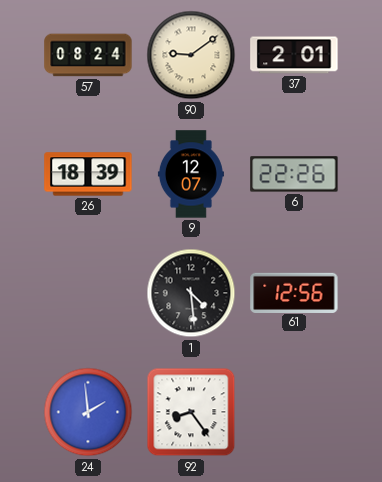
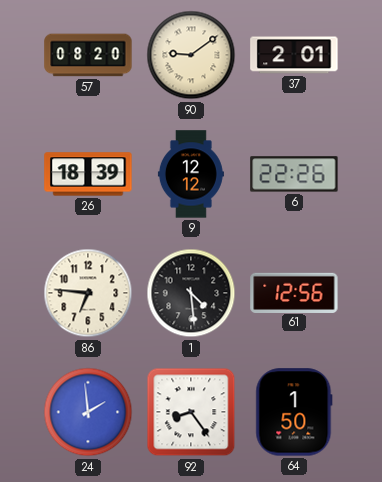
57: 08:24 -> 08:20
9: 12:07 -> 12:12
86: none -> 6:46
64: none -> 1:50
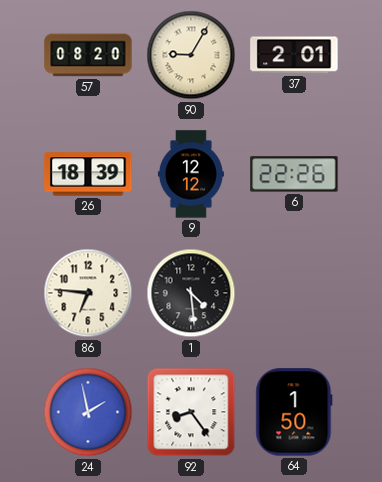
90: 9:09 -> 9:05
61: 12:56 -> none
24: 1:59 -> 1:58
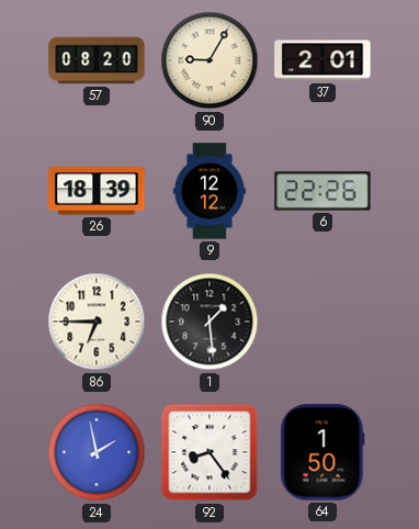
86: 6:46 -> 6:45
1: 4:29 -> 1:29
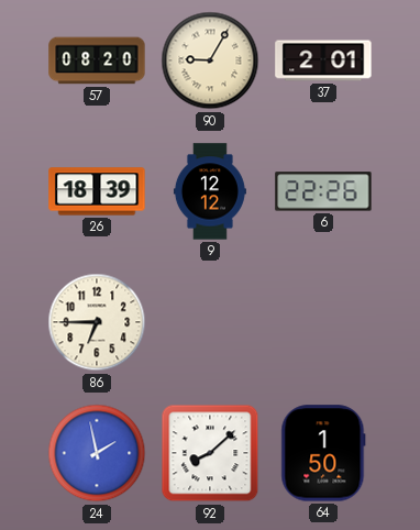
1: 1:29 -> none
92: 8:24 -> 8:08
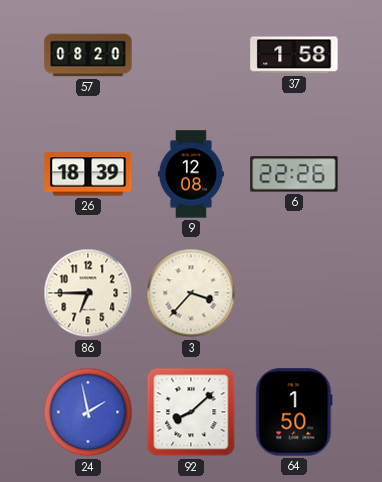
90: 9:05 -> none
37: 2:01 -> 1:58
9: 12:12 -> 12:08
3: none -> 3:37
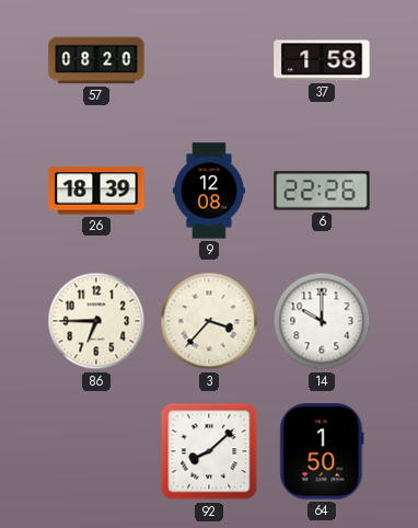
14: none -> 10:00
24: 1:58 -> none
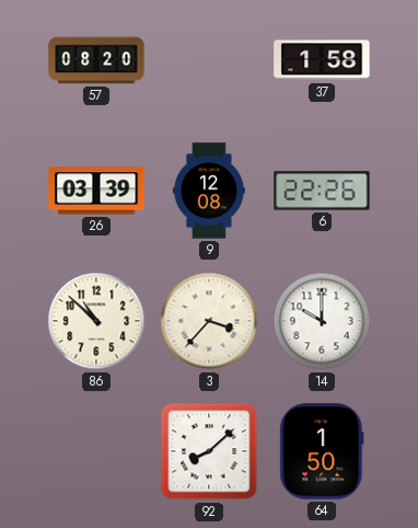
26: 18:39 -> 03:39
86: 6:45 -> 10:52
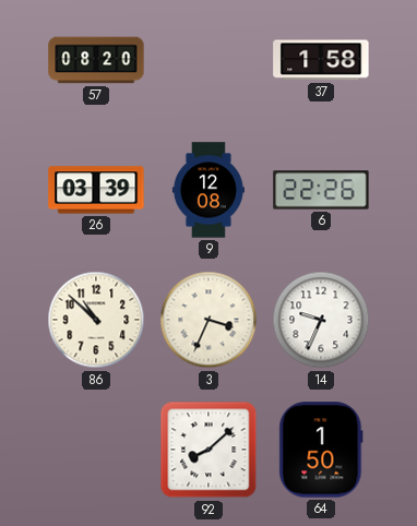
3: 3:37 -> 3:34
14: 10:00 -> 9:34
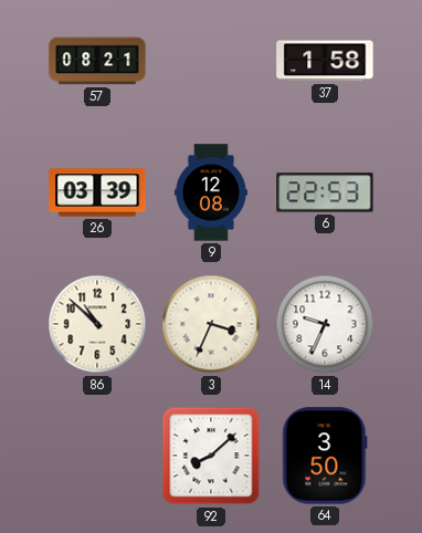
57: 08:20 -> 08:21
6: 22:26 -> 22:53
64: 1:50 -> 3:50
